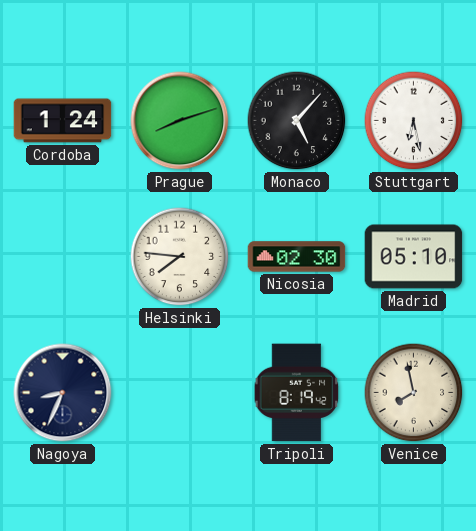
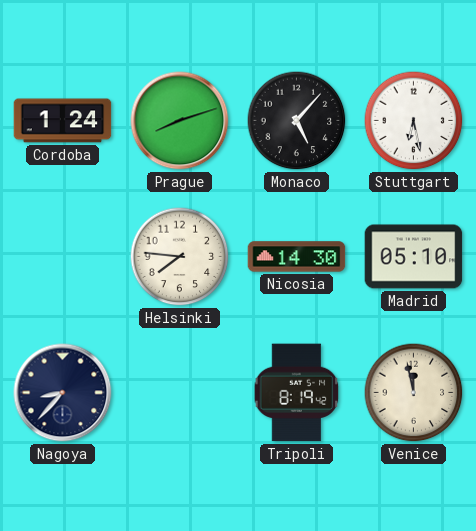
Nicosia: 02:30 -> 14:30
Nagoya: 8:34 -> 8:37
Venice: 7:58 -> 11:58
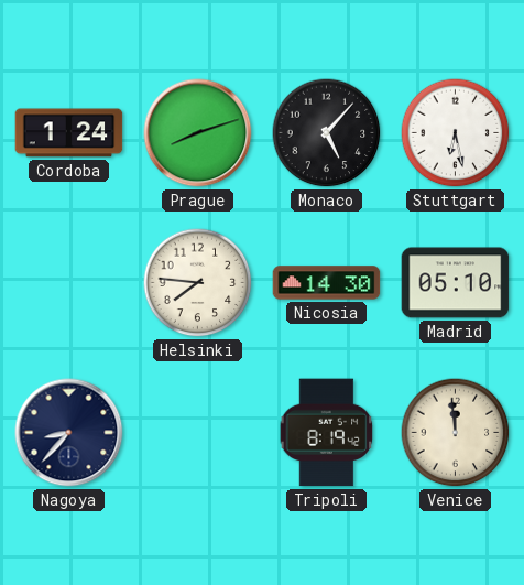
Venice: 11:58 -> 11:59
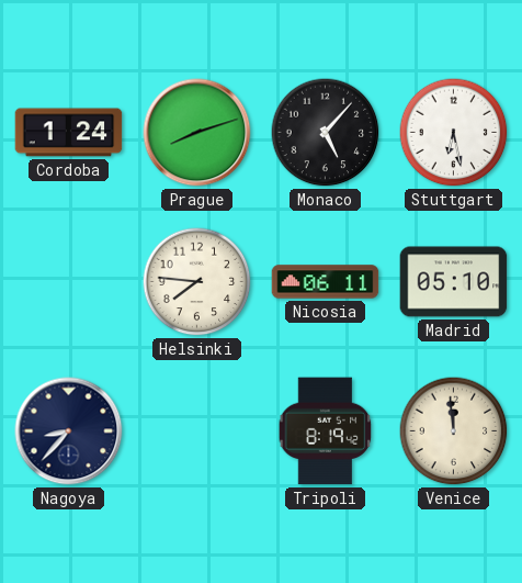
Nicosia: 14:30 -> 06:11
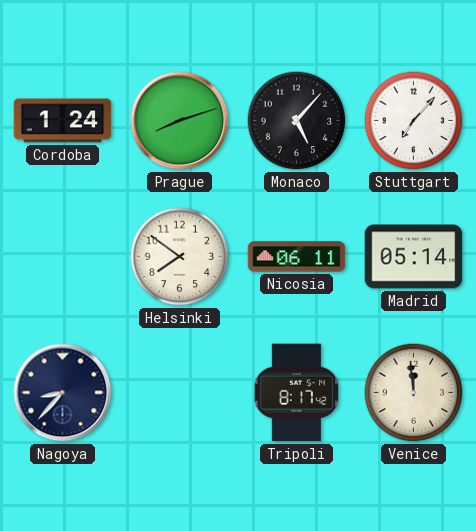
Stuttgart: 6:28 -> 7:07
Helsinki: 7:46 -> 7:51
Madrid: 05:10 -> 05:14
Tripoli: 8:19 -> 8:17
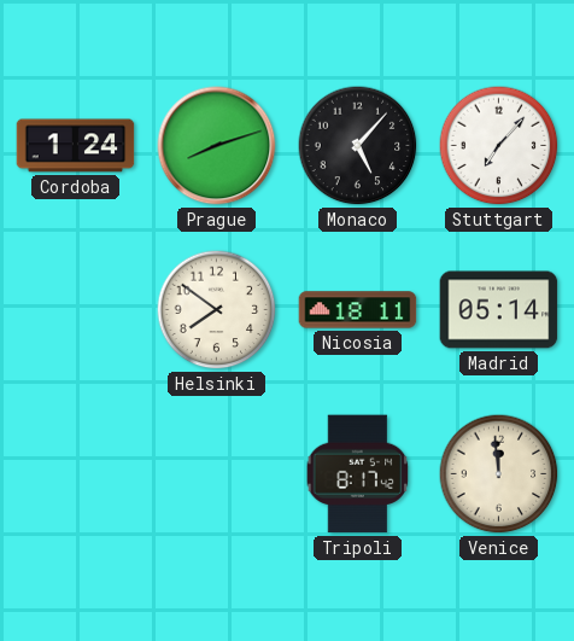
Nicosia: 06:11 -> 18:11
Nagoya: 8:37 -> none
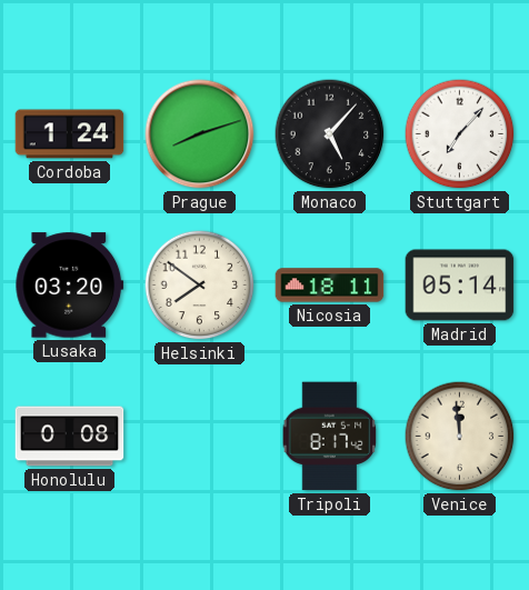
Lusaka: none -> 03:20
Honolulu: none -> 0:08
